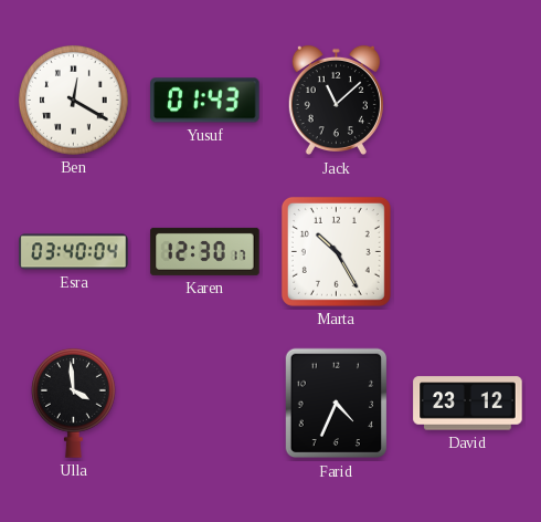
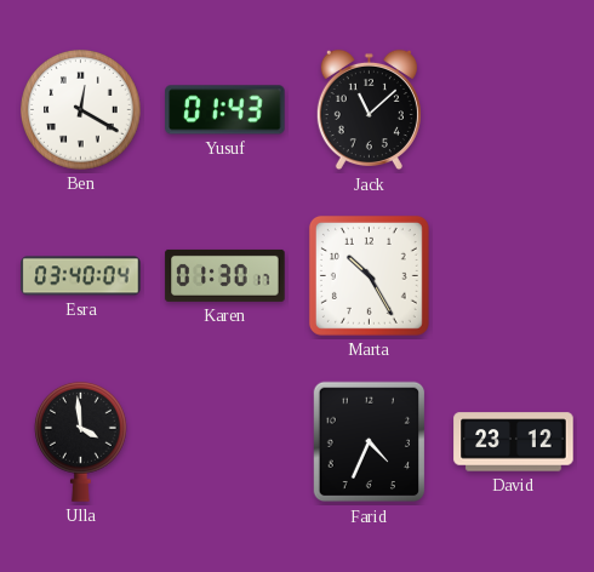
Karen: 12:30 -> 01:30
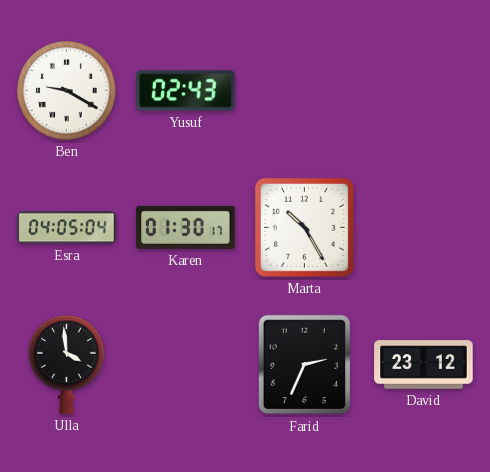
Ben: 12:20 -> 9:20
Yusuf: 01:43 -> 02:43
Jack: 11:08 -> none
Esra: 03:40 -> 04:05
Farid: 4:34 -> 2:34
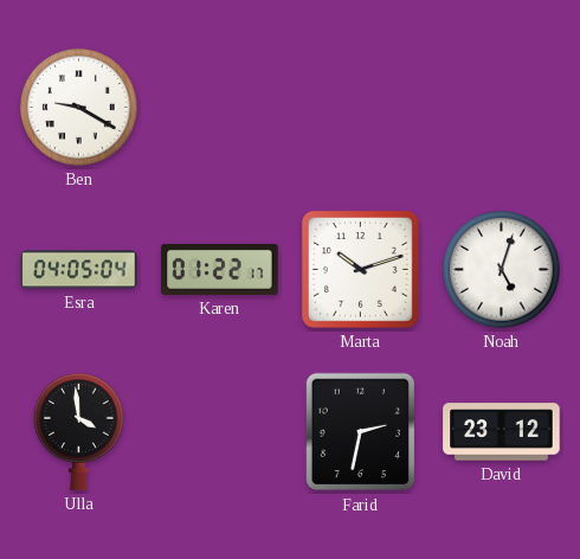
Yusuf: 02:43 -> none
Karen: 01:30 -> 01:22
Marta: 10:25 -> 10:12
Noah: none -> 5:03
Farid: 2:34 -> 2:32
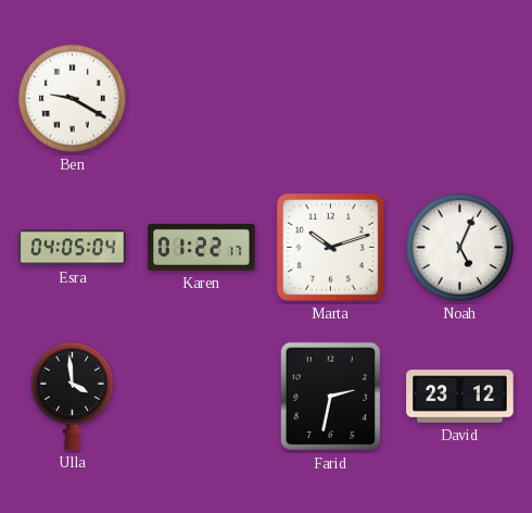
Noah: 5:03 -> 5:04
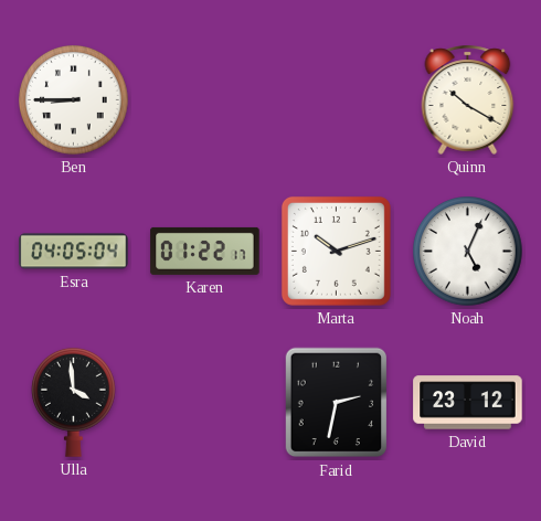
Ben: 9:20 -> 8:45
Quinn: none -> 10:20
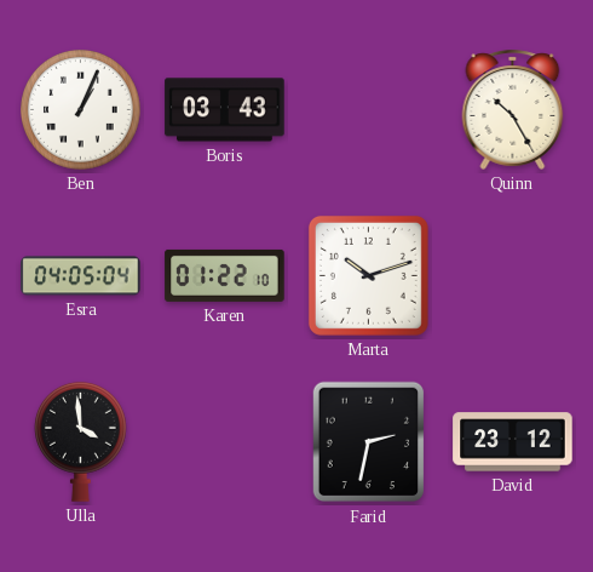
Ben: 8:45 -> 1:04
Boris: none -> 03:43
Quinn: 10:20 -> 10:25
Karen: 01:22:17 -> 01:22:10
Noah: 5:04 -> none
